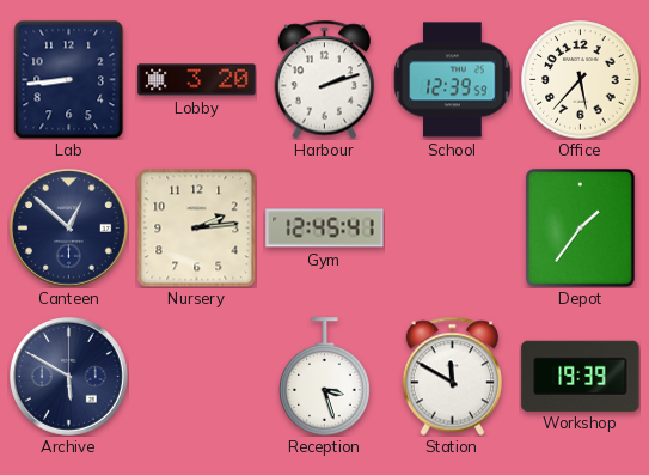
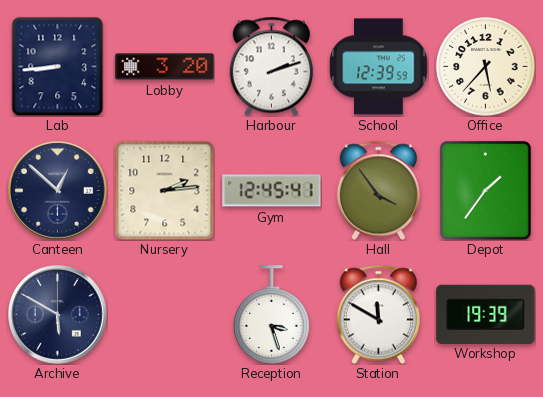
Hall: none -> 3:54
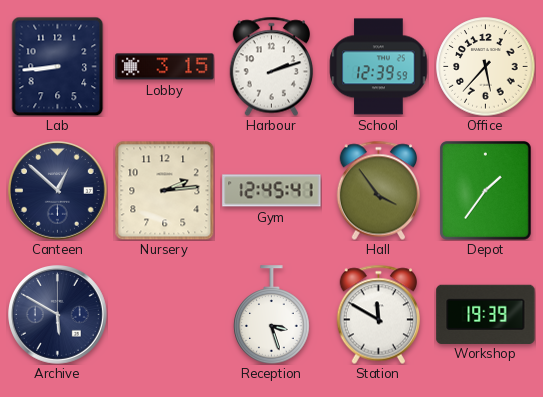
Lobby: 3:20 -> 3:15
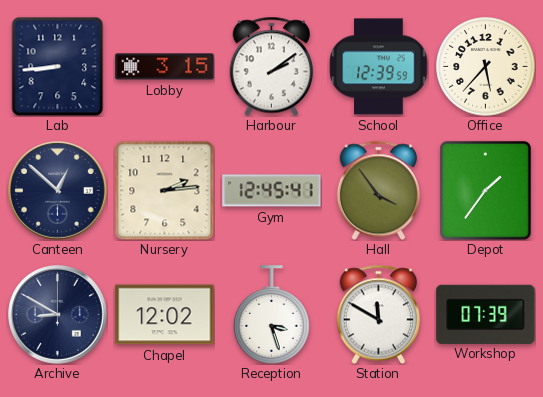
Harbour: 2:12 -> 2:09
Archive: 5:50 -> 8:50
Chapel: none -> 12:02
Workshop: 19:39 -> 07:39
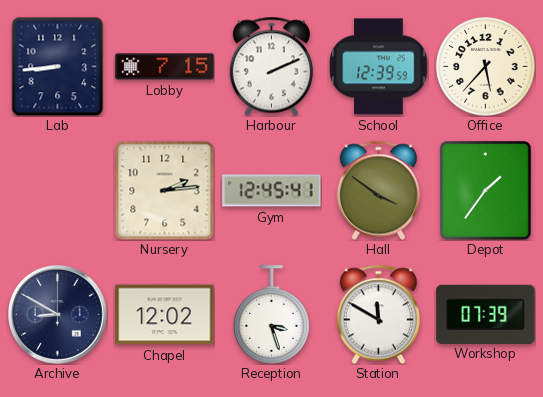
Lobby: 3:15 -> 7:15
Harbour: 2:09 -> 2:11
Canteen: 12:52 -> none
Hall: 3:54 -> 3:51
